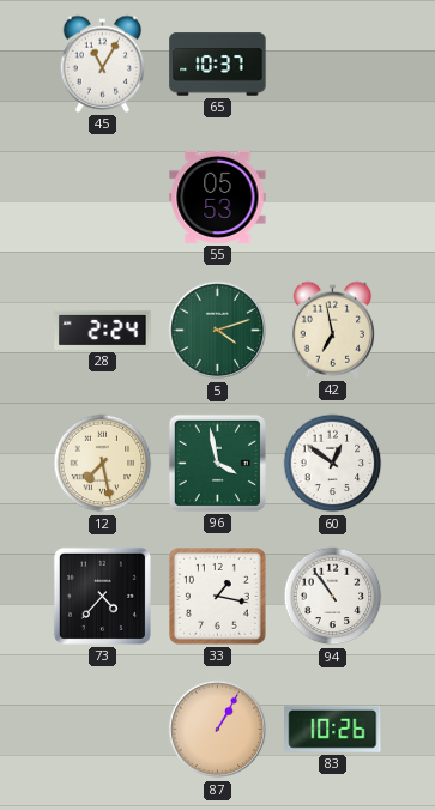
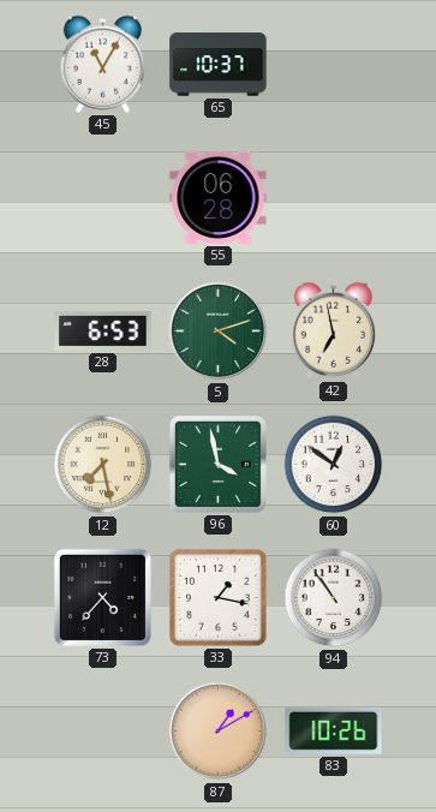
55: 05:53 -> 06:28
28: 2:24 -> 6:53
87: 1:05 -> 1:10
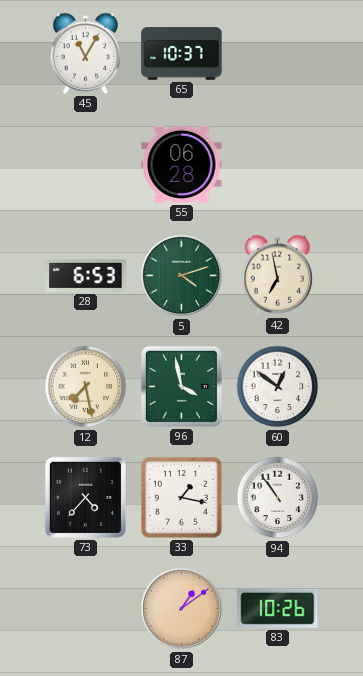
87: 1:10 -> 1:09
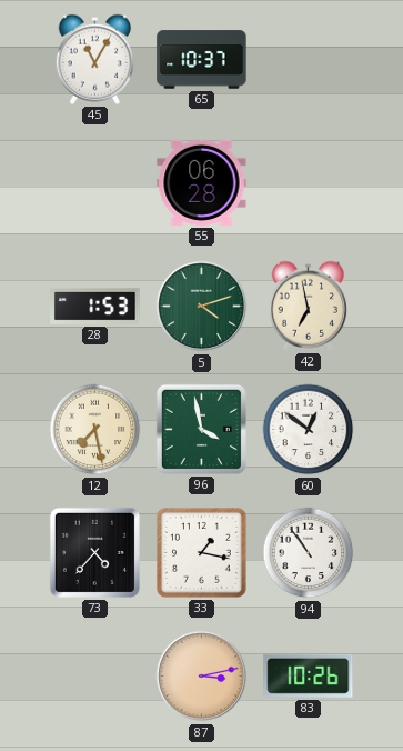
28: 6:53 -> 1:53
87: 1:09 -> 3:13
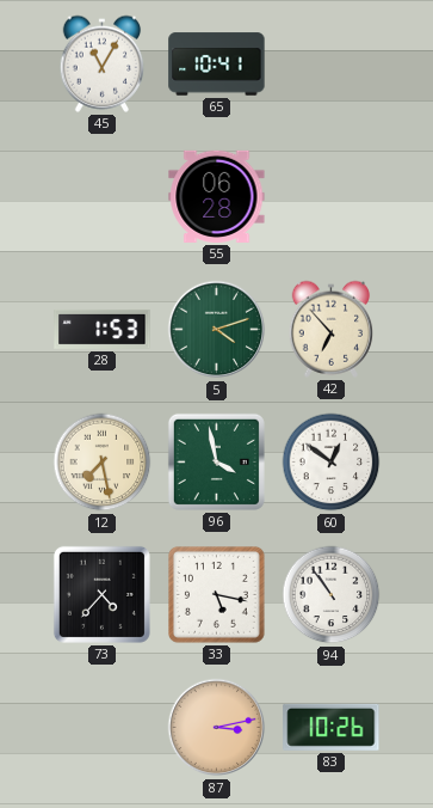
65: 10:37 -> 10:41
42: 6:58 -> 6:53
33: 1:17 -> 5:17
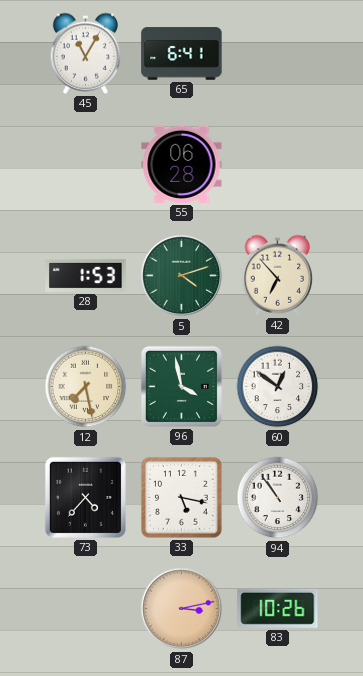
65: 10:41 -> 6:41
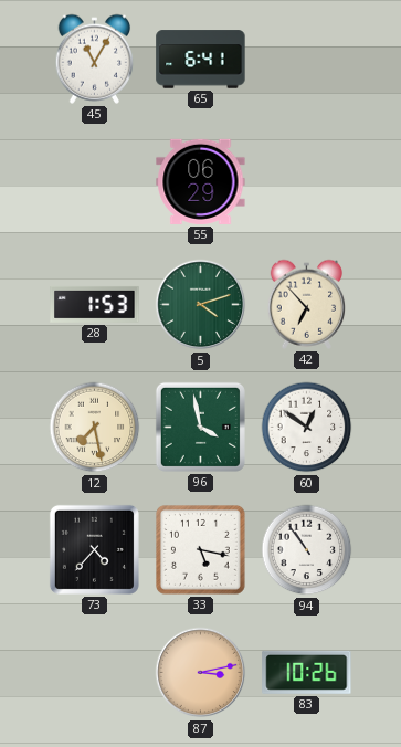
55: 06:28 -> 06:29
